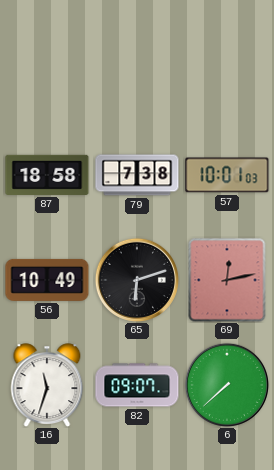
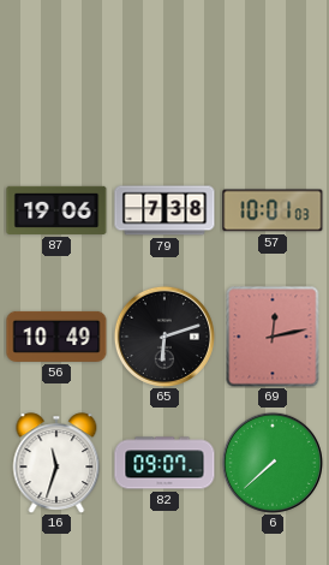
87: 18:58 -> 19:06
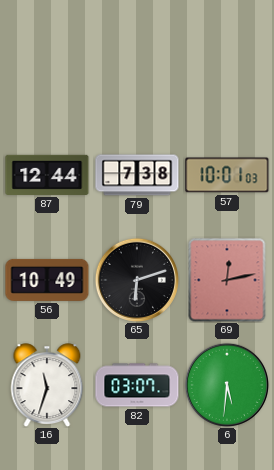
87: 19:06 -> 12:44
82: 09:07 -> 03:07
6: 7:38 -> 5:31
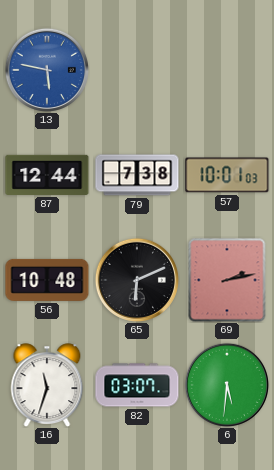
13: none -> 5:47
56: 10:49 -> 10:48
65: 6:12 -> 6:11
69: 12:13 -> 2:13
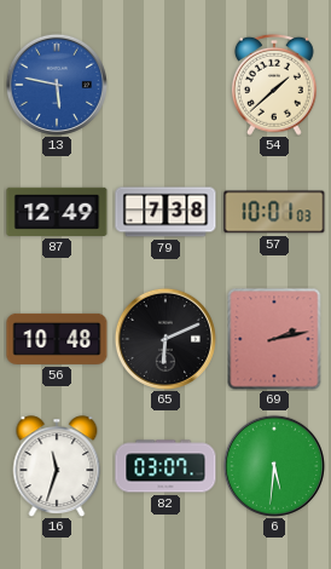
54: none -> 1:38
87: 12:44 -> 12:49
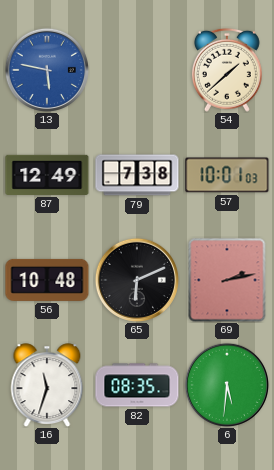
82: 03:07 -> 08:35
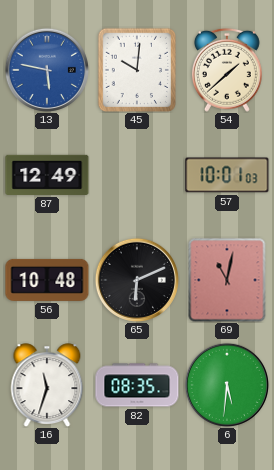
45: none -> 10:01
79: 7:38 -> none
69: 2:13 -> 11:02
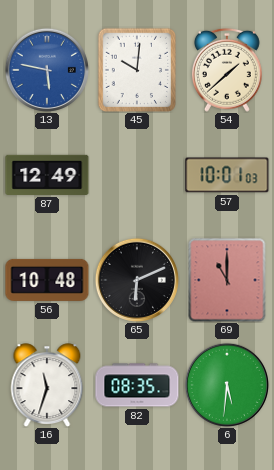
69: 11:02 -> 11:00
